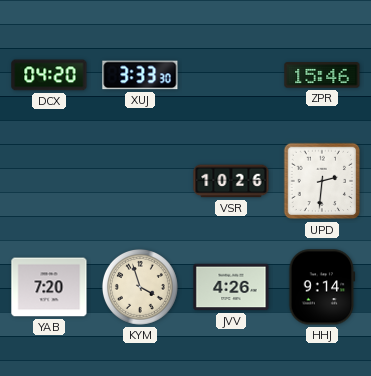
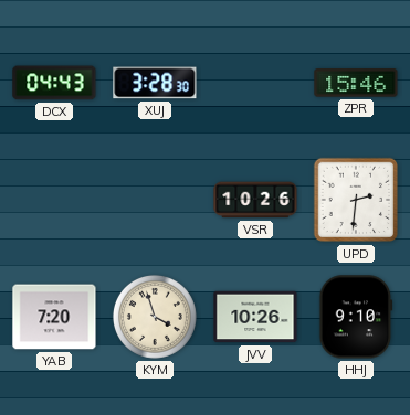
DCX: 04:20 -> 04:43
XUJ: 3:33 -> 3:28
JVV: 4:26 -> 10:26
HHJ: 9:14 -> 9:10
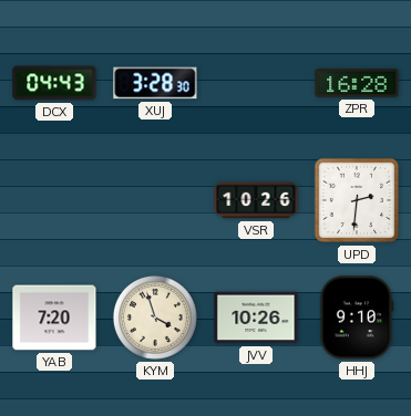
ZPR: 15:46 -> 16:28
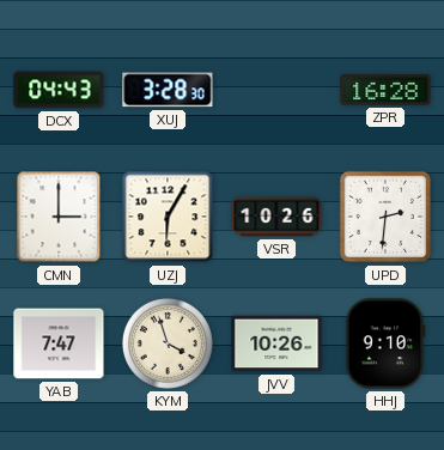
CMN: none -> 3:00
UZJ: none -> 6:05
YAB: 7:20 -> 7:47
